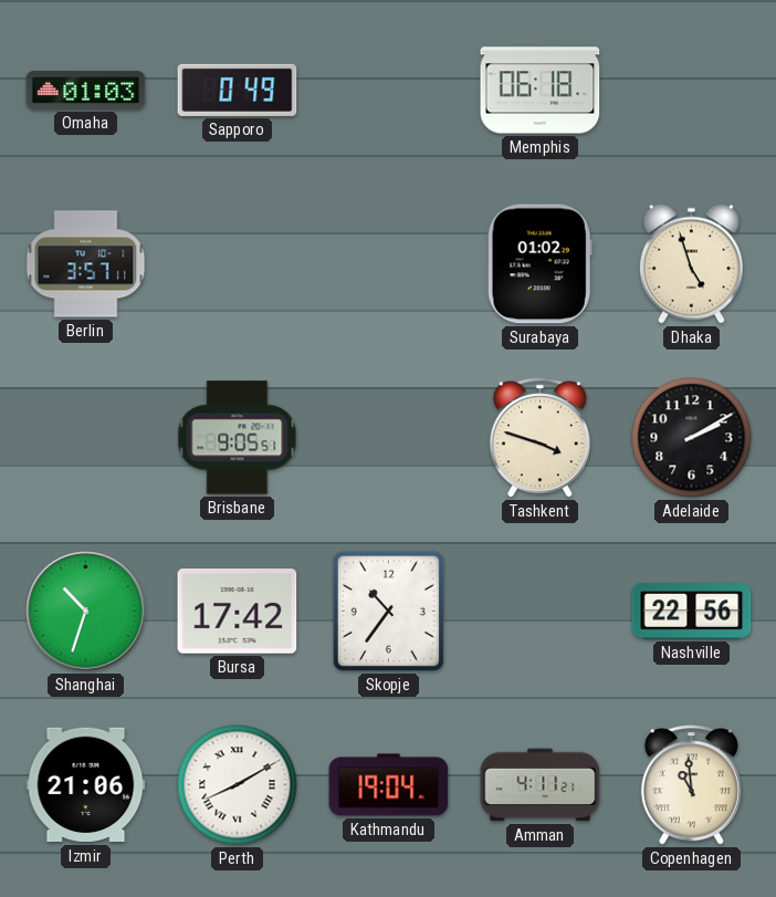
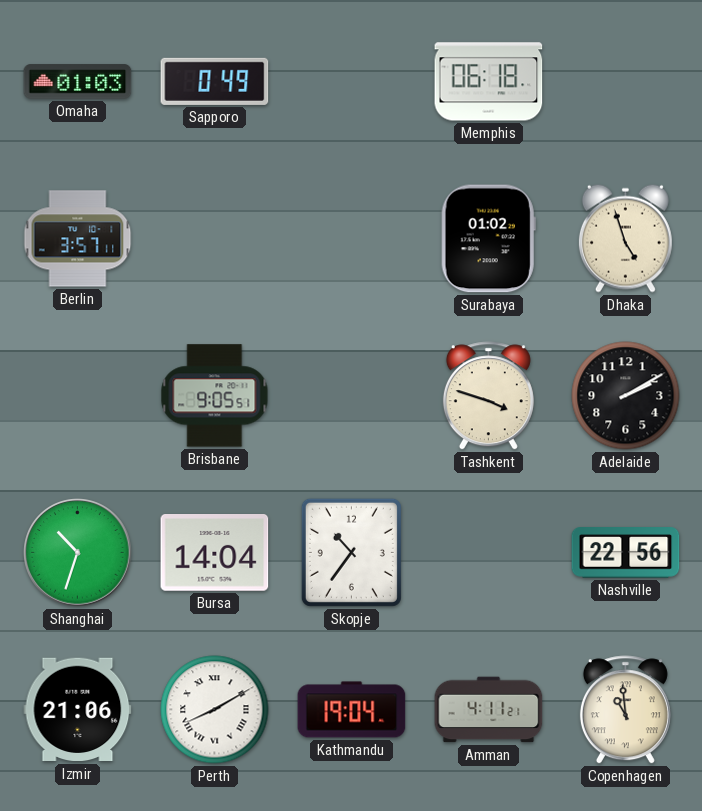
Bursa: 17:42 -> 14:04
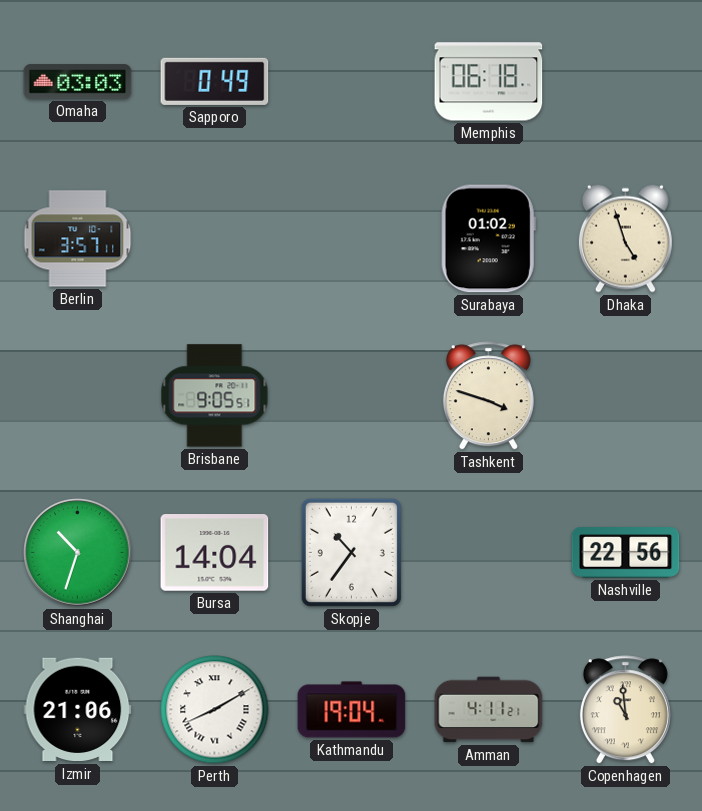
Omaha: 01:03 -> 03:03
Adelaide: 2:10 -> none
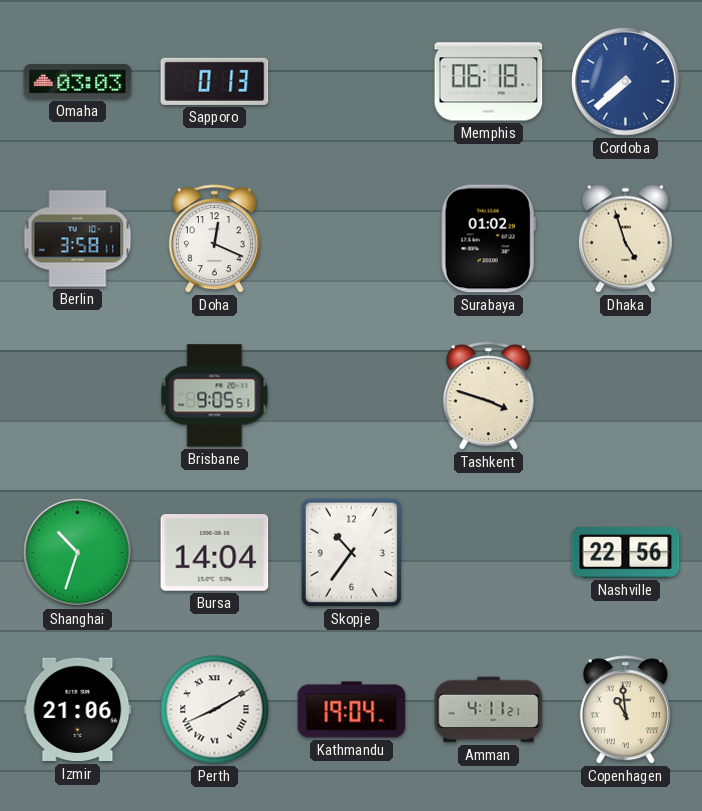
Sapporo: 0:49 -> 0:13
Cordoba: none -> 7:38
Berlin: 3:57 -> 3:58
Doha: none -> 12:19
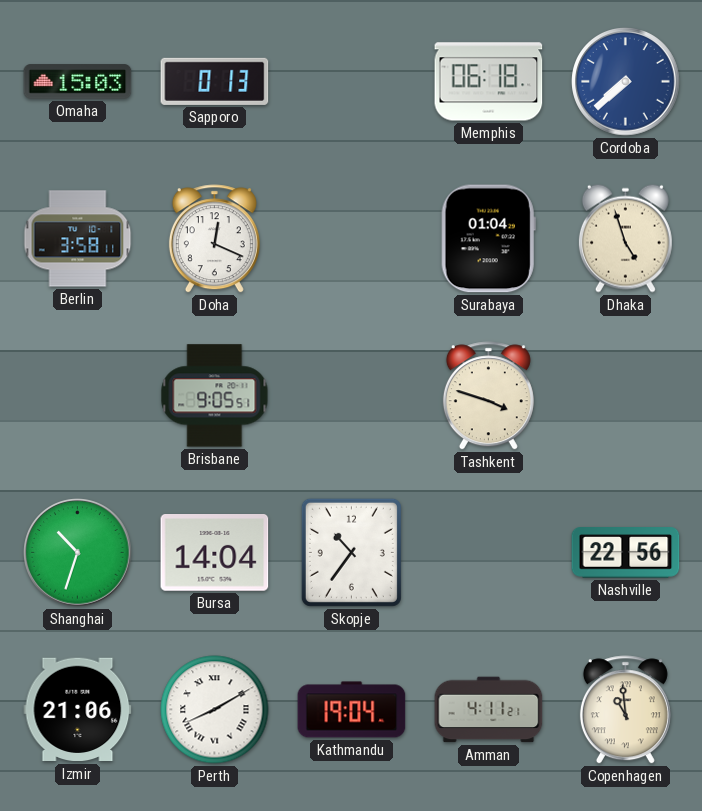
Omaha: 03:03 -> 15:03
Surabaya: 01:02 -> 01:04
